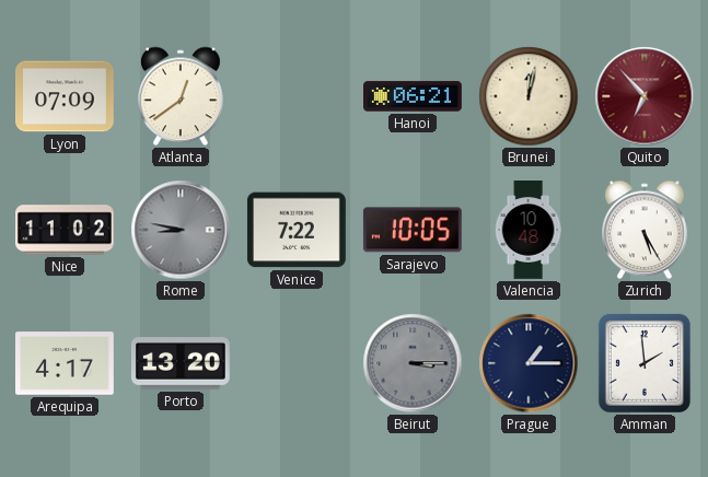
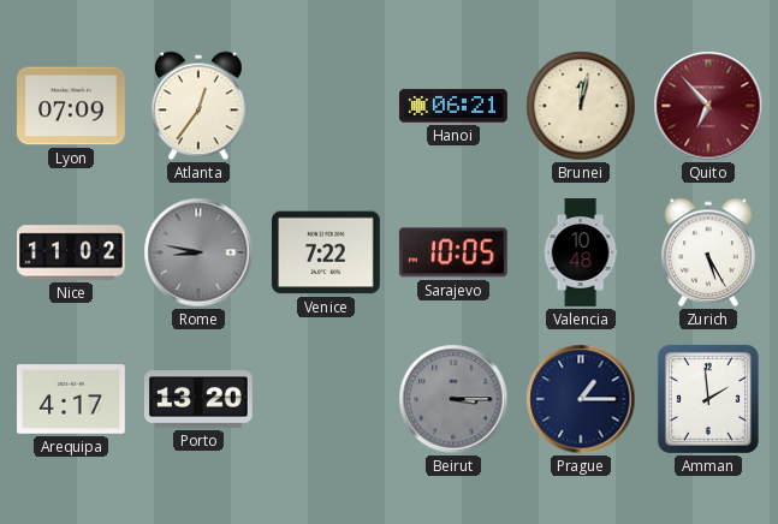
Atlanta: 12:39 -> 12:36
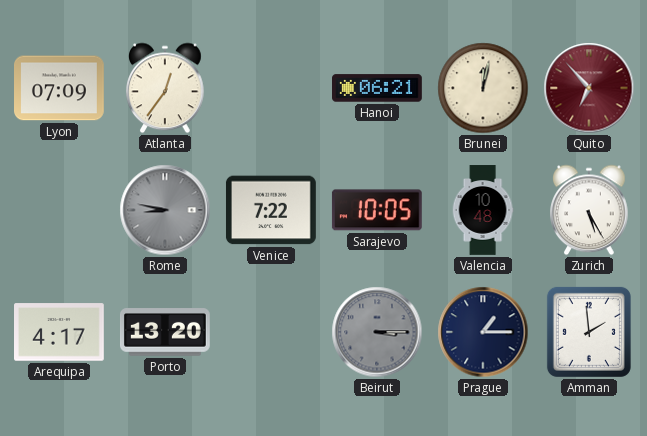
Nice: 11:02 -> none
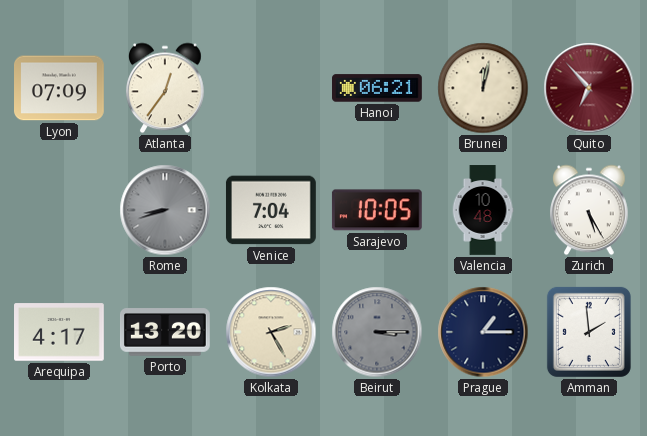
Rome: 8:47 -> 8:42
Venice: 7:22 -> 7:04
Kolkata: none -> 2:25
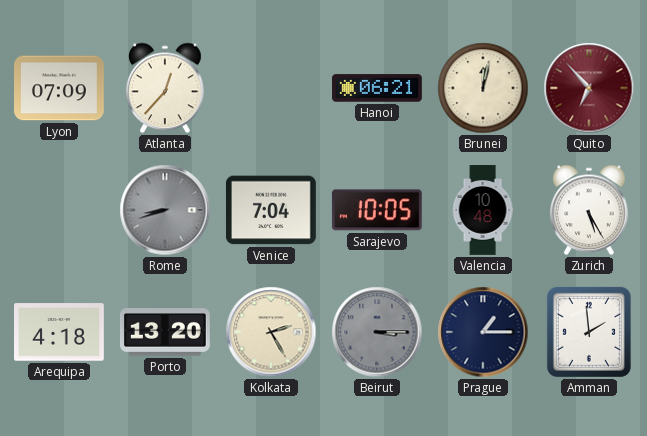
Atlanta: 12:36 -> 12:37
Arequipa: 4:17 -> 4:18
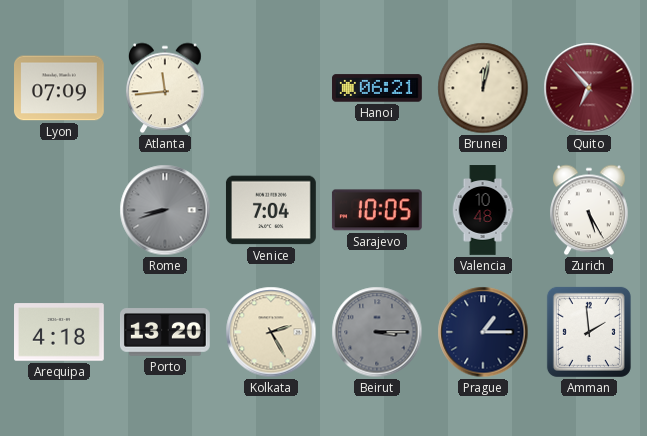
Atlanta: 12:37 -> 11:44
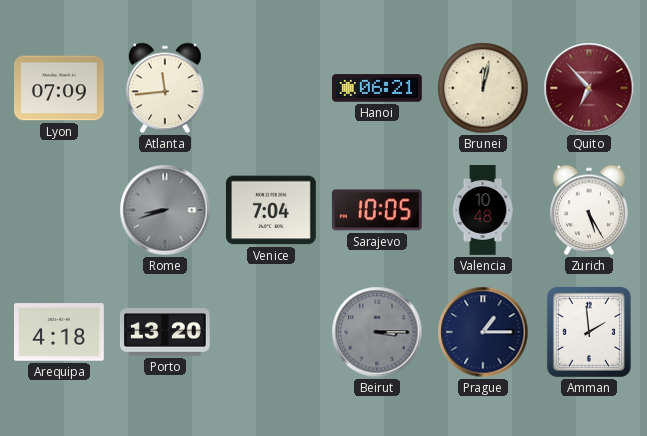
Kolkata: 2:25 -> none
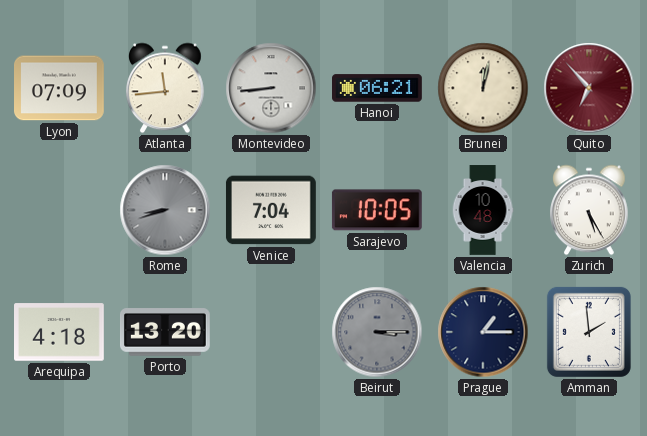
Montevideo: none -> 8:44
